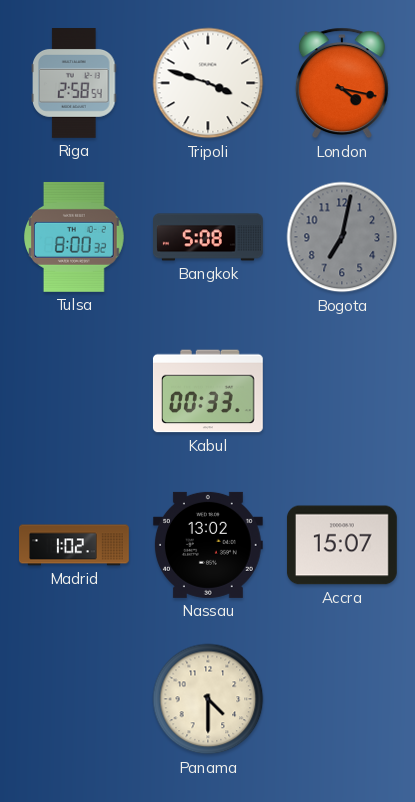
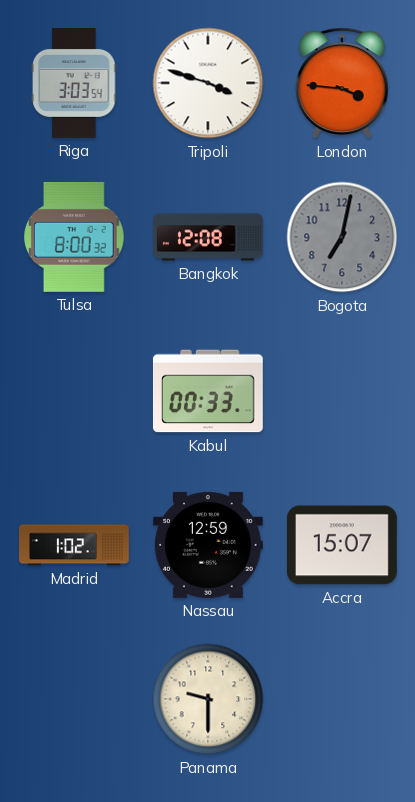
Riga: 2:58 -> 3:03
London: 4:17 -> 3:46
Bangkok: 5:08 -> 12:08
Nassau: 13:02 -> 12:59
Panama: 4:30 -> 9:30
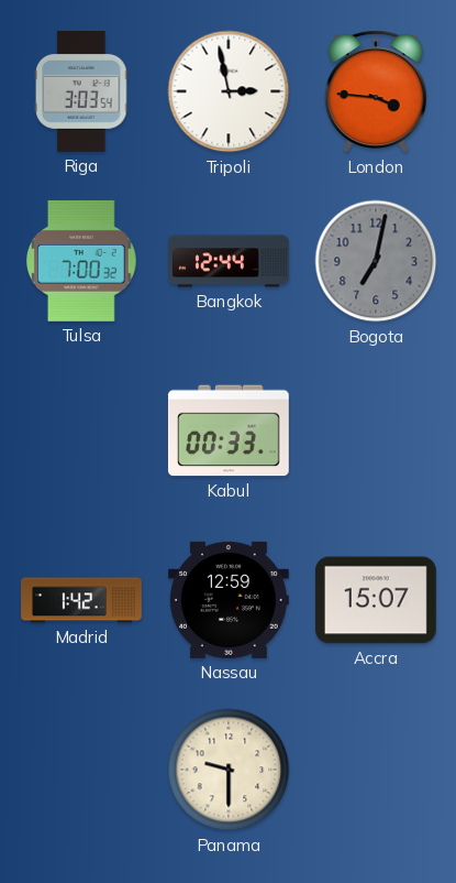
Tripoli: 3:48 -> 2:58
Tulsa: 8:00 -> 7:00
Bangkok: 12:08 -> 12:44
Madrid: 1:02 -> 1:42
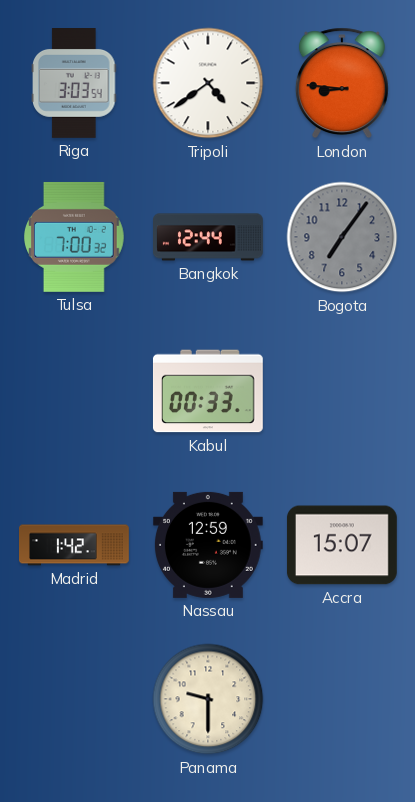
Tripoli: 2:58 -> 4:39
London: 3:46 -> 8:46
Bogota: 7:02 -> 7:06
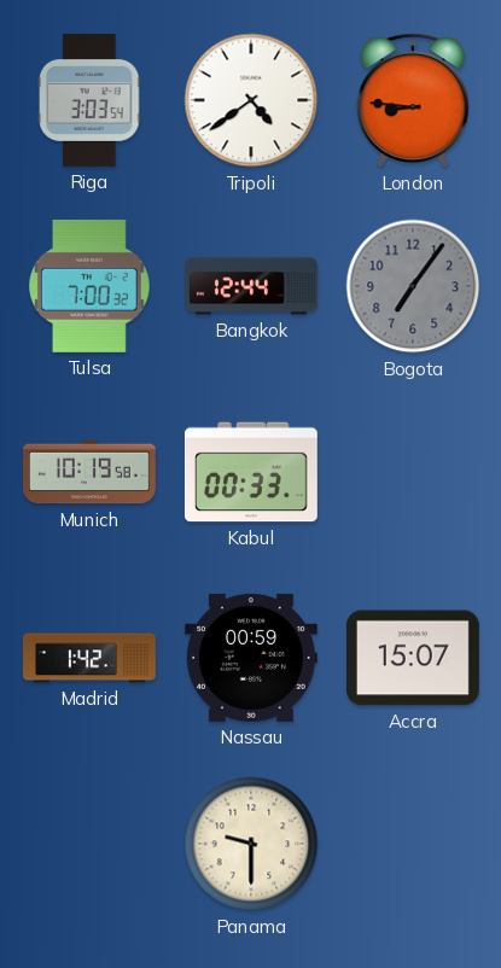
Munich: none -> 10:19
Nassau: 12:59 -> 00:59
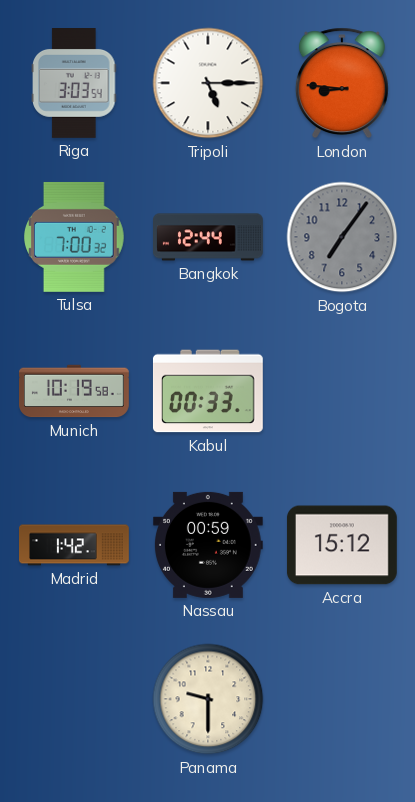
Tripoli: 4:39 -> 5:15
Accra: 15:07 -> 15:12
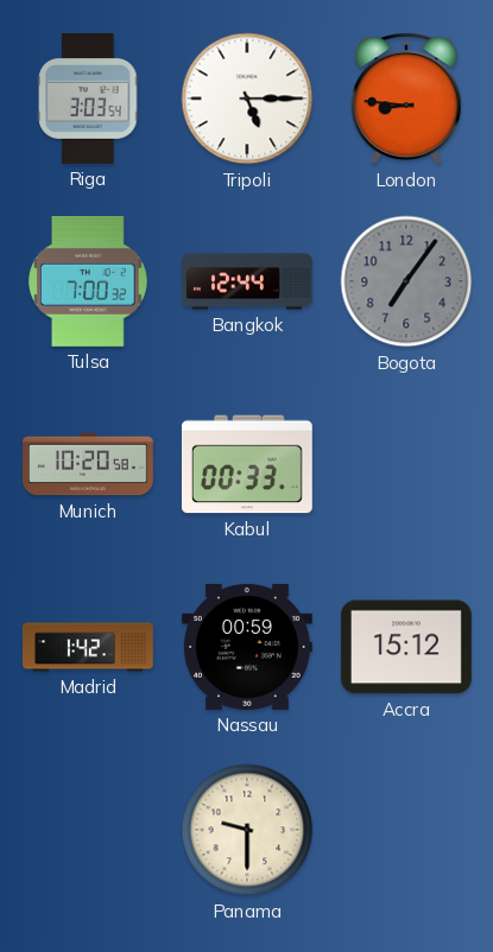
Munich: 10:19 -> 10:20
